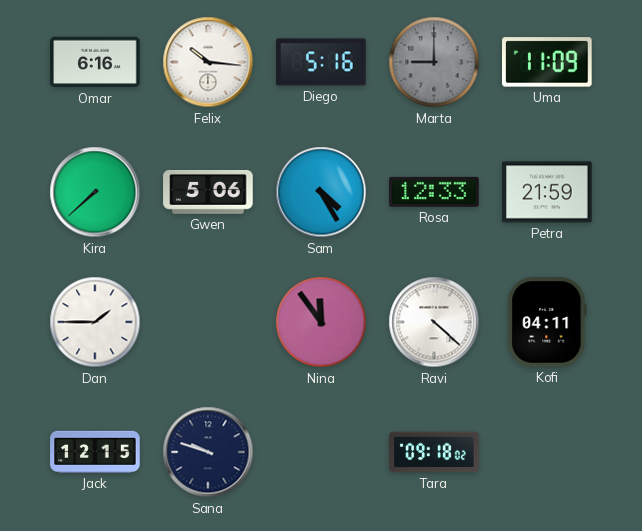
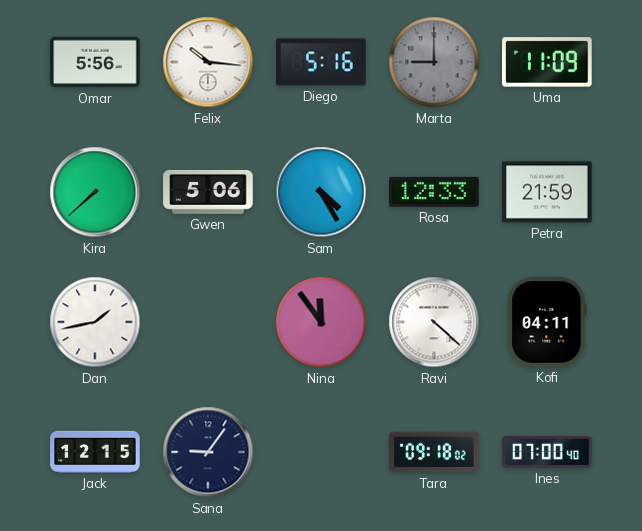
Omar: 6:16 -> 5:56
Dan: 1:45 -> 1:43
Sana: 9:48 -> 9:06
Ines: none -> 07:00
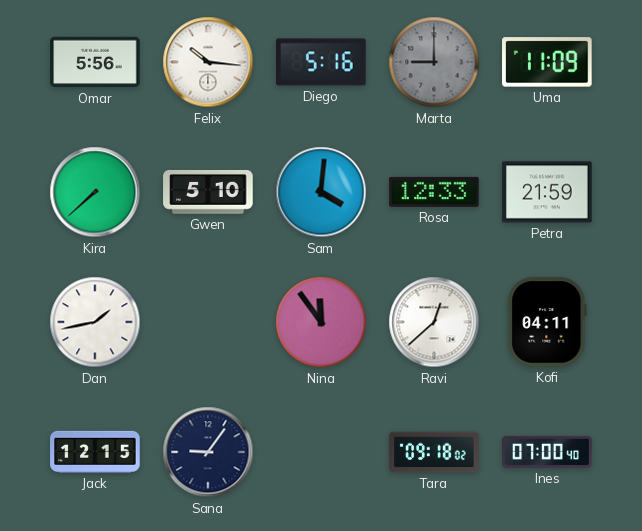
Gwen: 5:06 -> 5:10
Sam: 4:25 -> 4:01
Ravi: 4:22 -> 12:38
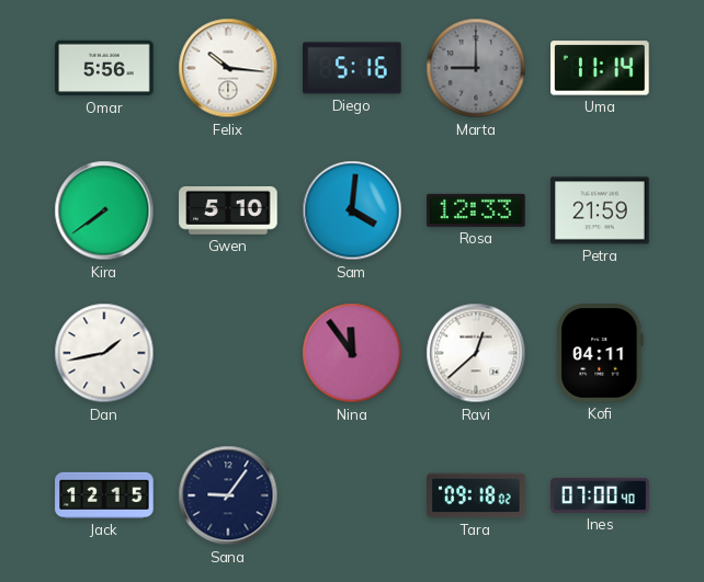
Uma: 11:09 -> 11:14
Kira: 7:38 -> 7:39
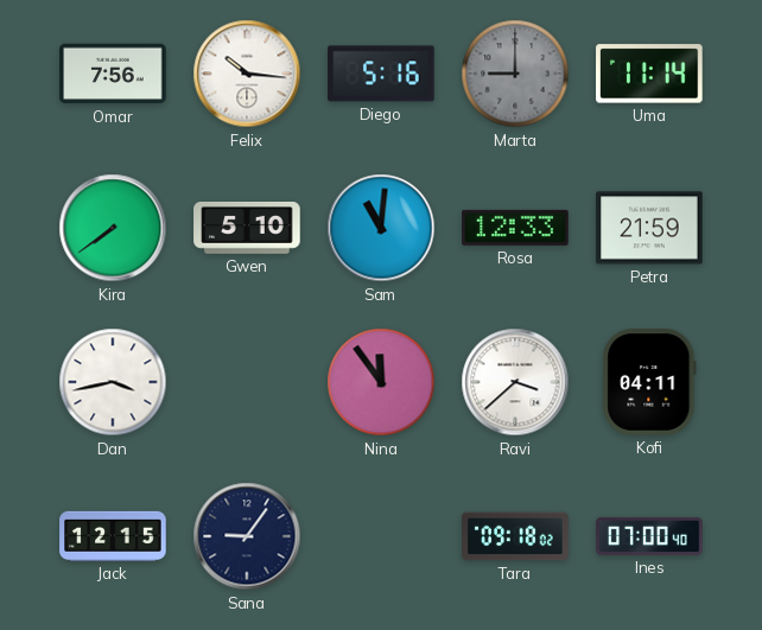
Omar: 5:56 -> 7:56
Sam: 4:01 -> 11:01
Dan: 1:43 -> 3:43
Ravi: 12:38 -> 3:38
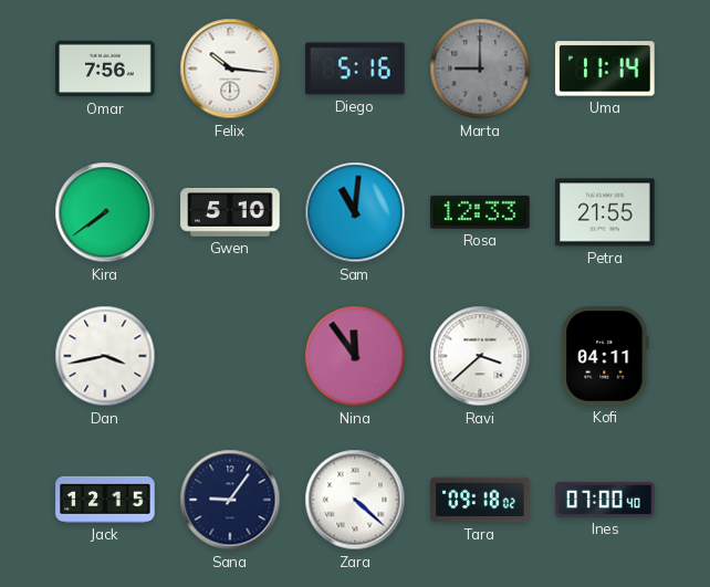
Petra: 21:59 -> 21:55
Zara: none -> 4:22
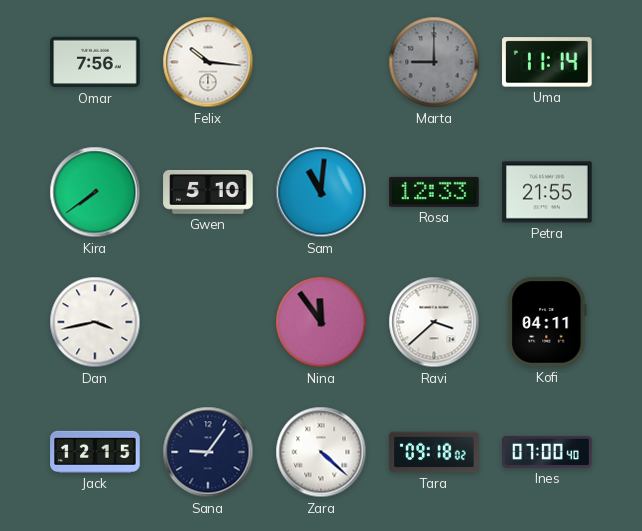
Diego: 5:16 -> none
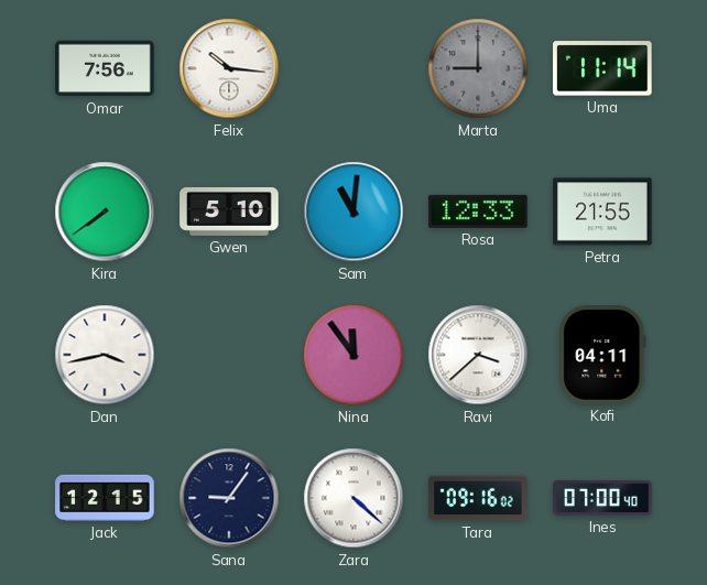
Tara: 09:18 -> 09:16
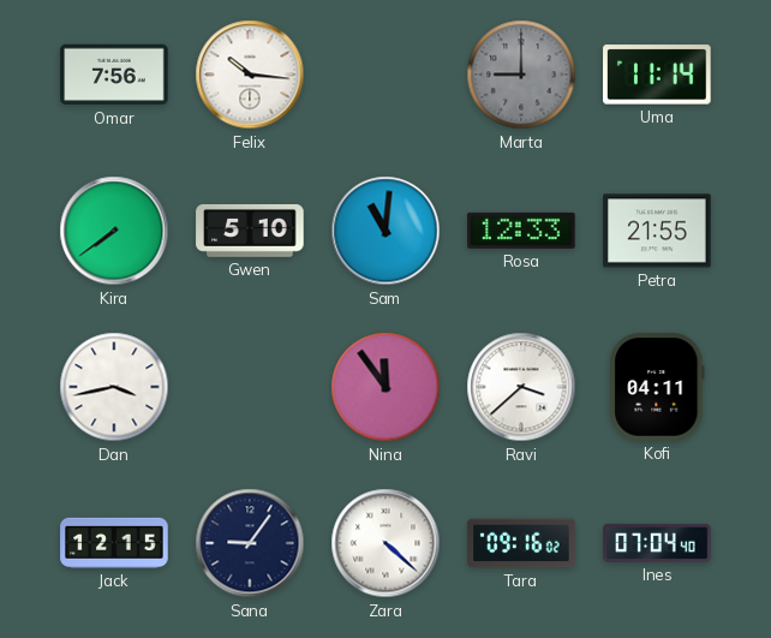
Ines: 07:00 -> 07:04
